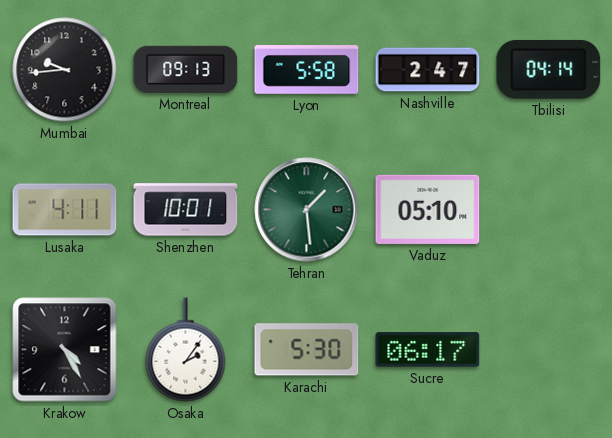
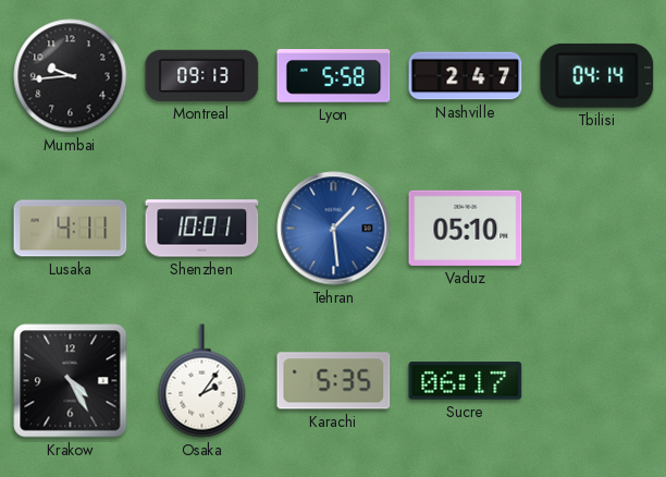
Tehran dial: green -> blue
Karachi: 5:30 -> 5:35
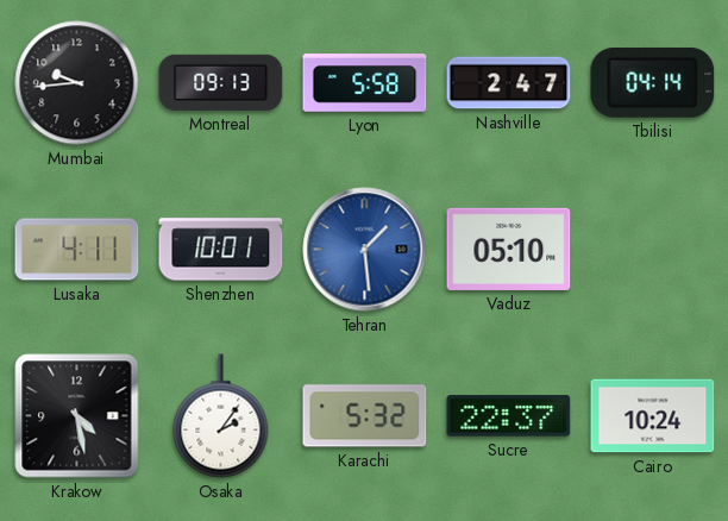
Krakow: 4:25 -> 4:28
Karachi: 5:35 -> 5:32
Sucre: 06:17 -> 22:37
Cairo: none -> 10:24
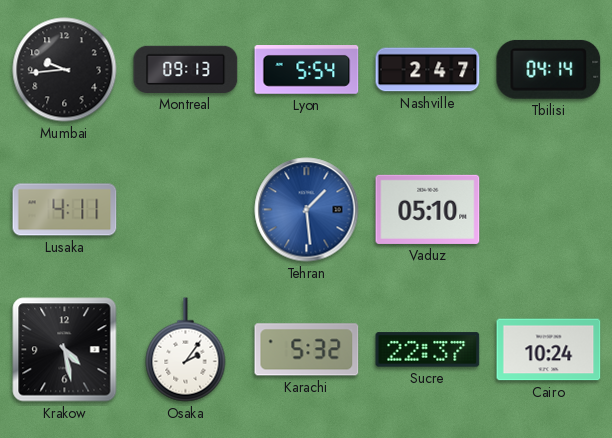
Lyon: 5:58 -> 5:54
Shenzhen: 10:01 -> none
